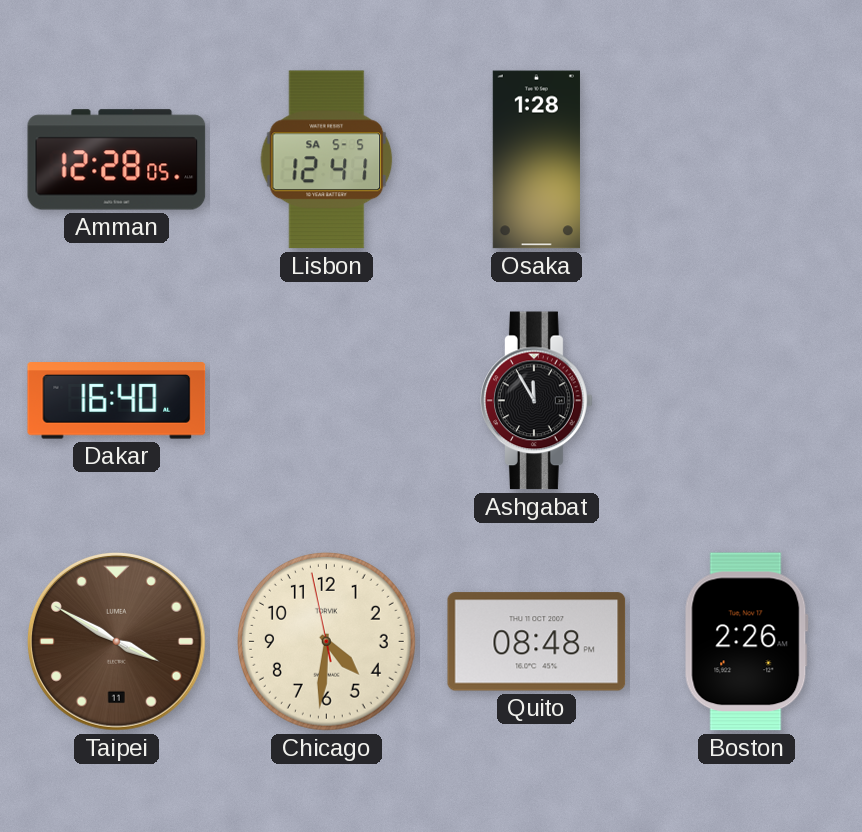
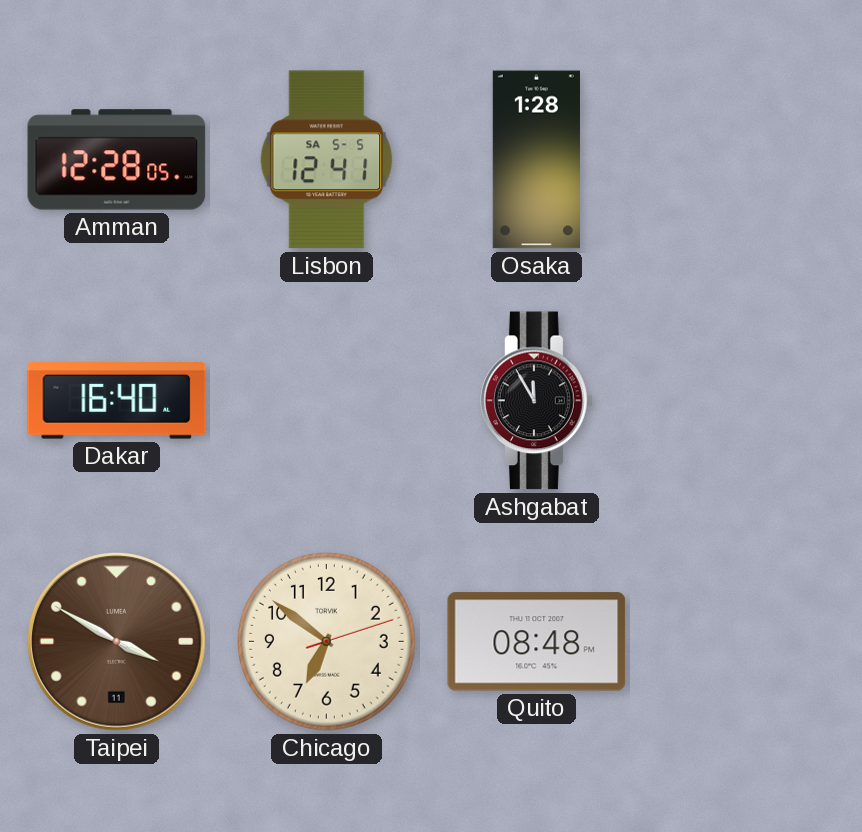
Chicago: 4:30 -> 6:51
Boston: 2:26 -> none
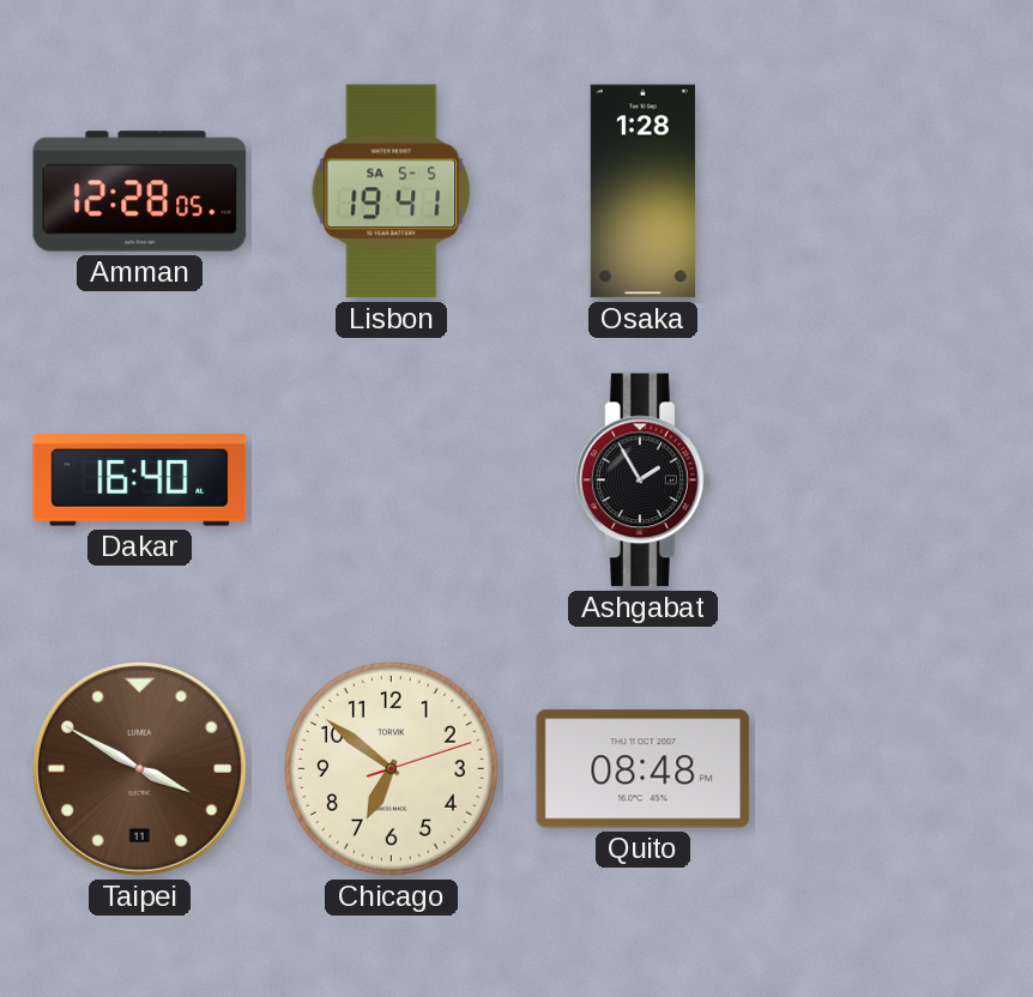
Lisbon: 12:41 -> 19:41
Ashgabat: 11:55 -> 1:55
